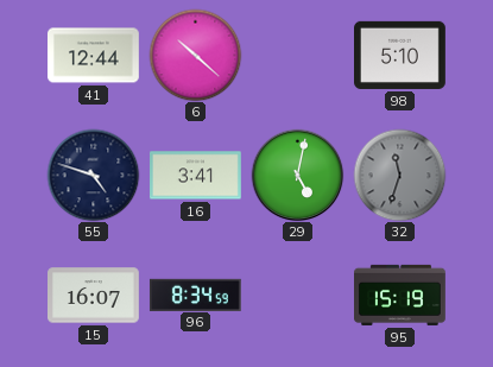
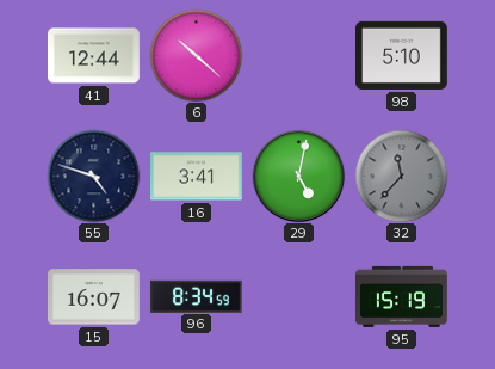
32: 11:33 -> 11:37
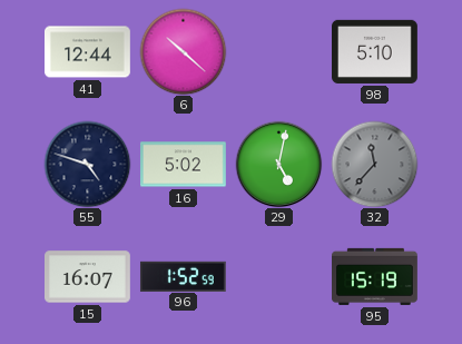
16: 3:41 -> 5:02
96: 8:34 -> 1:52
